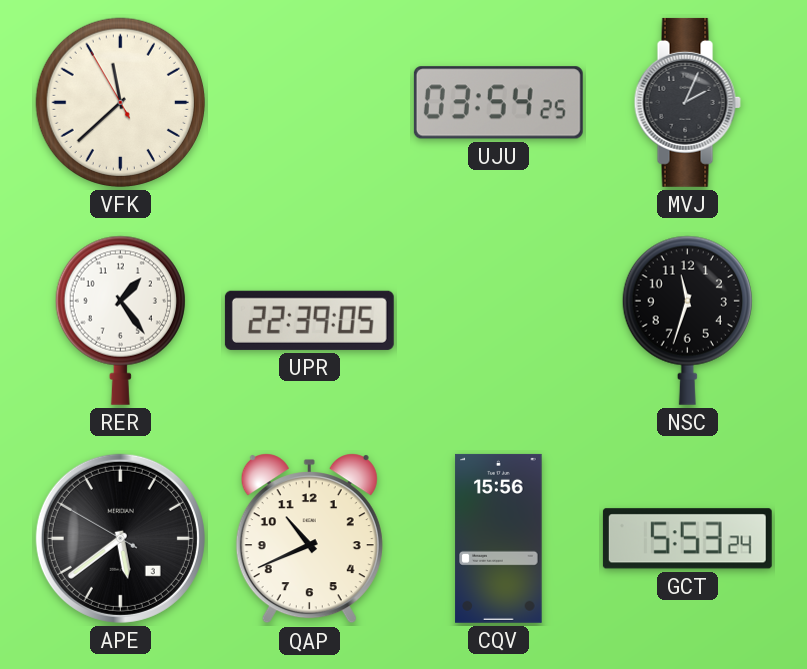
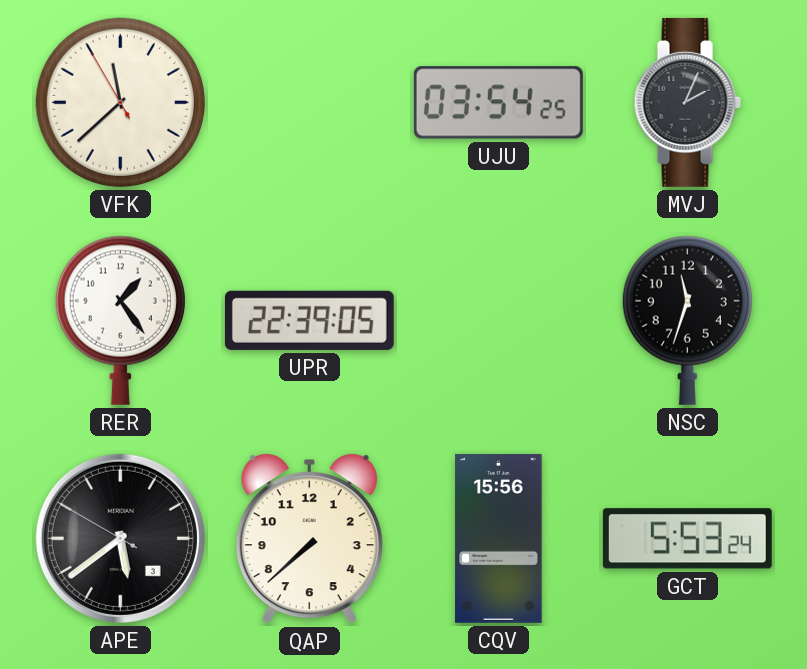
QAP: 10:41 -> 7:38
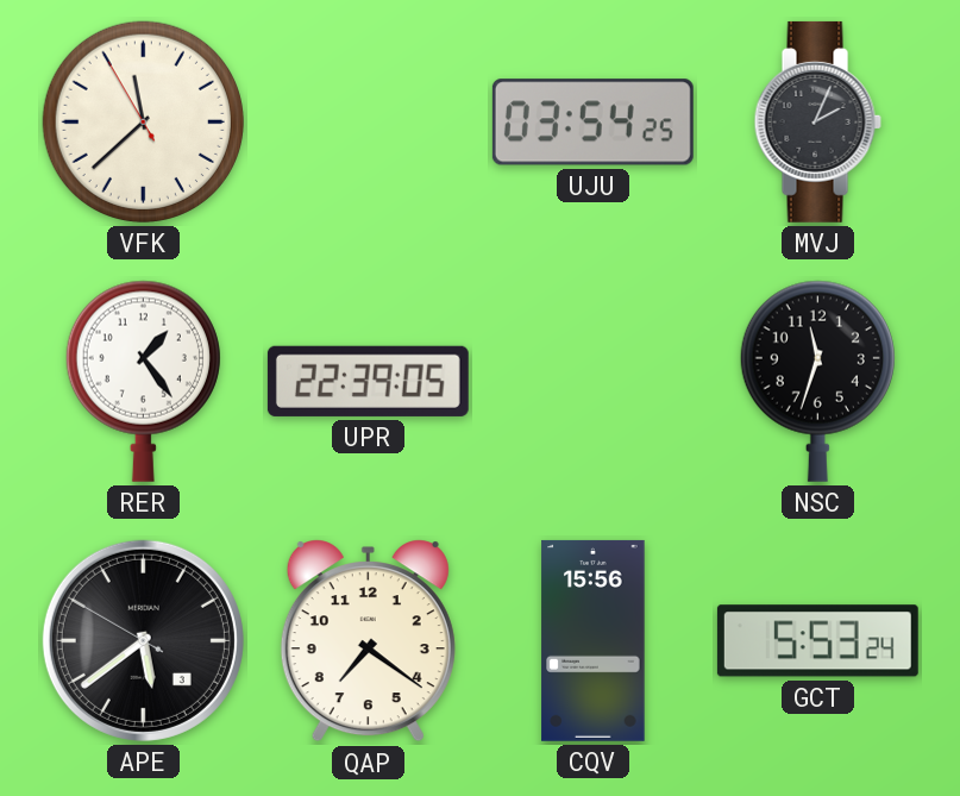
QAP: 7:38 -> 7:21
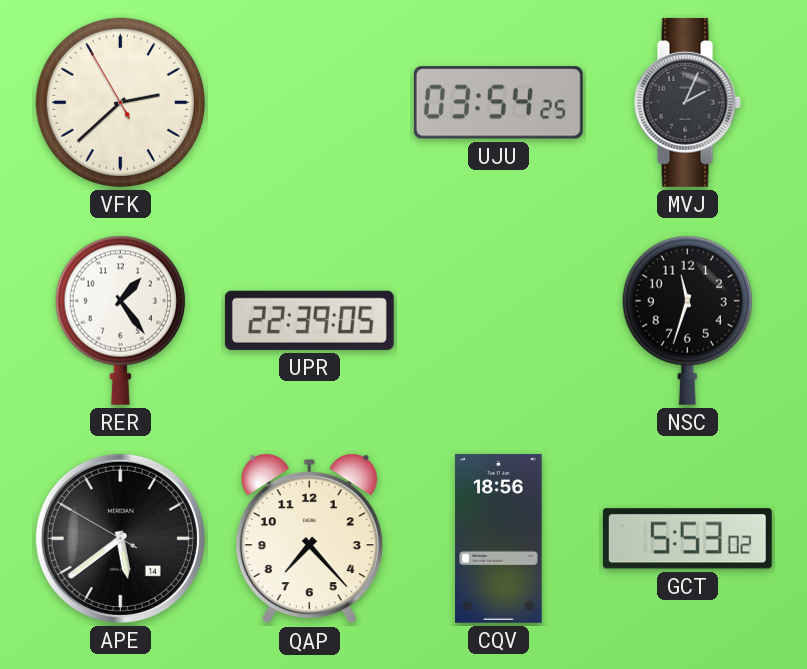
VFK: 11:37 -> 2:37
APE date: 3 -> 14
QAP: 7:21 -> 7:23
CQV: 15:56 -> 18:56
GCT: 5:53:24 -> 5:53:02
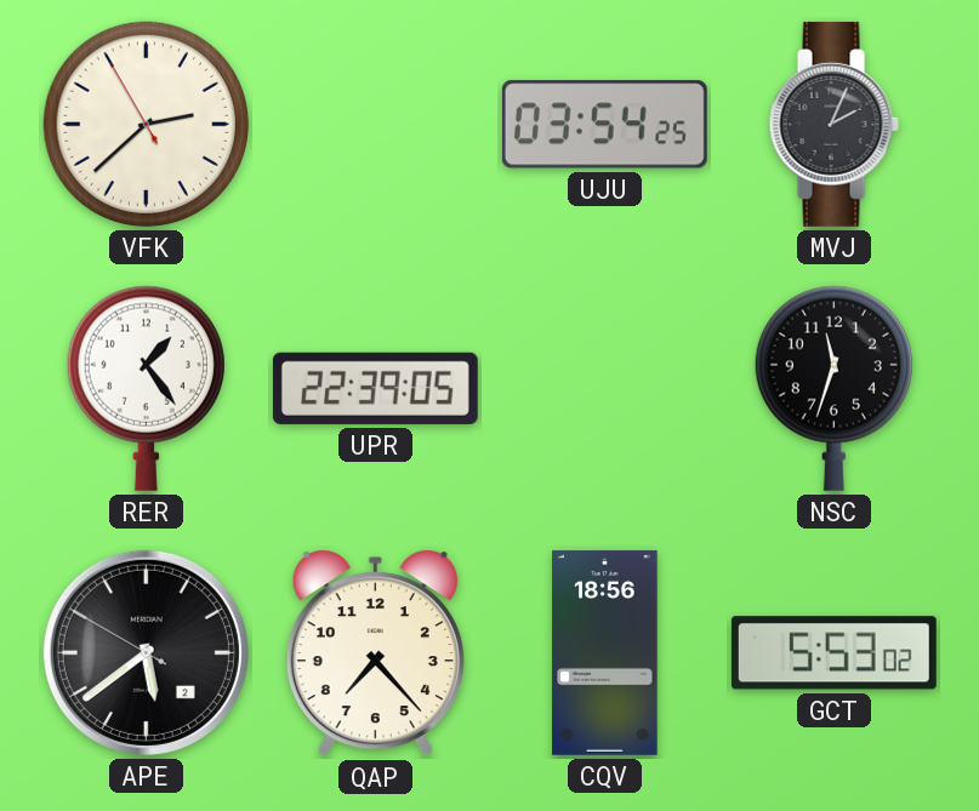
APE date: 14 -> 2
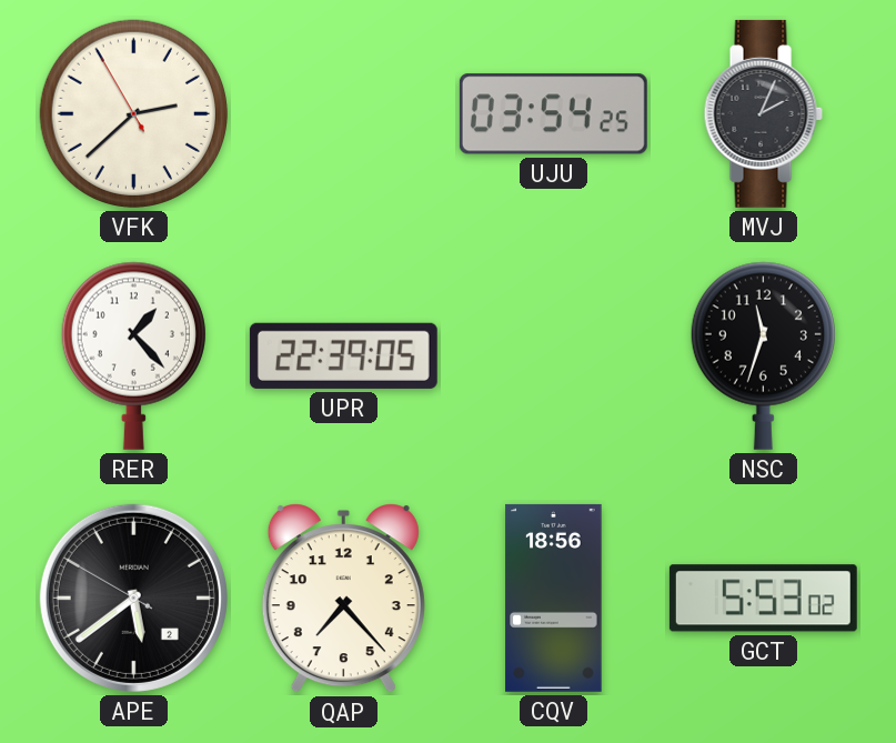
RER: 1:24 -> 1:23
